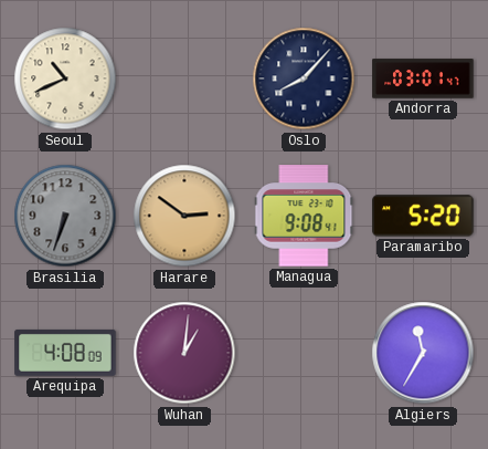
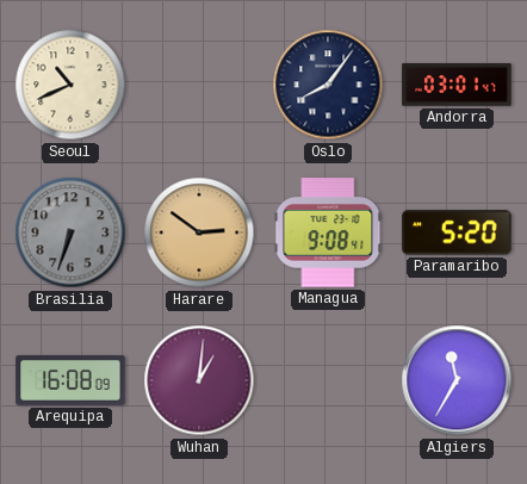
Oslo: 8:07 -> 8:06
Arequipa: 4:08 -> 16:08
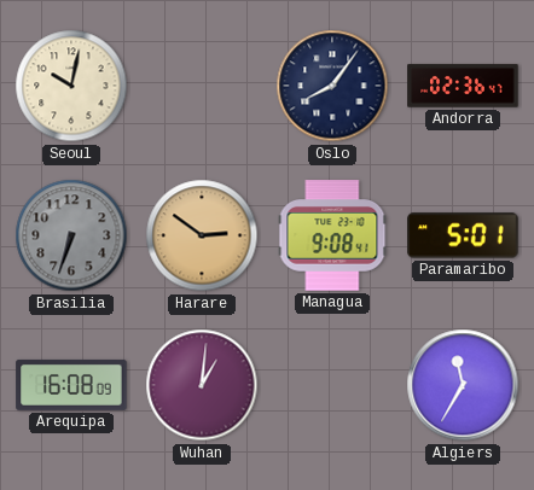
Seoul: 10:41 -> 10:02
Andorra: 03:01 -> 02:36
Paramaribo: 5:20 -> 5:01
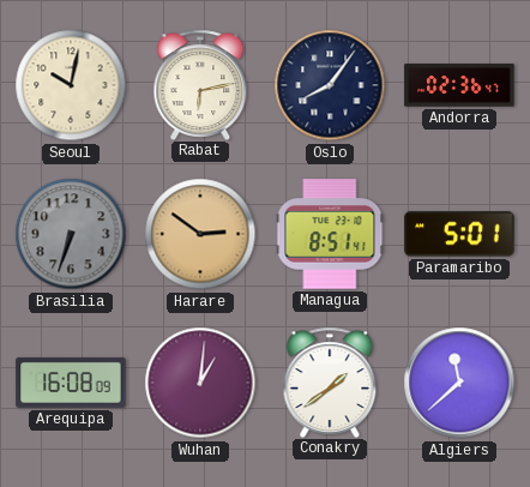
Rabat: none -> 6:13
Managua: 9:08 -> 8:51
Conakry: none -> 1:39
Algiers: 11:35 -> 11:38
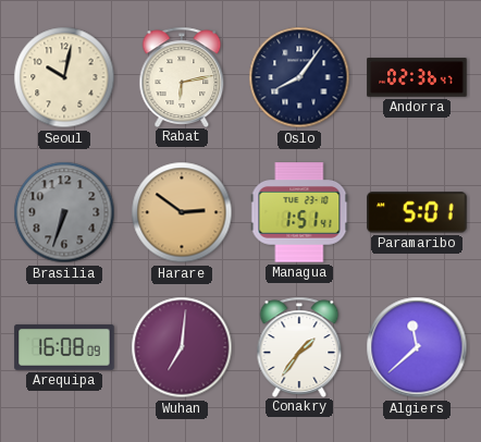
Managua: 8:51 -> 1:51
Wuhan: 1:01 -> 7:01
Conakry: 1:39 -> 1:36
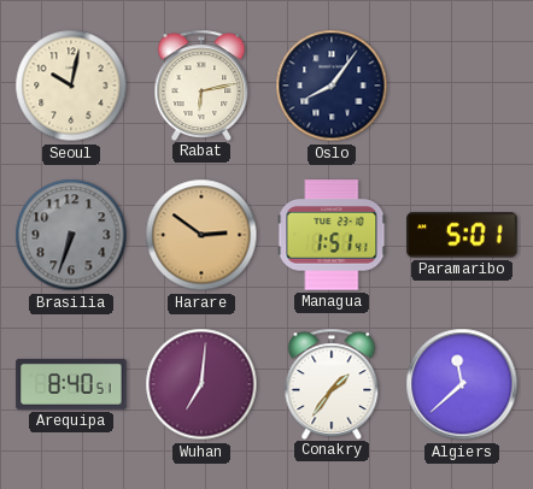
Andorra: 02:36 -> none
Arequipa: 16:08 -> 8:40
